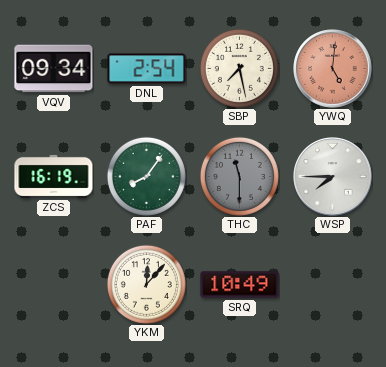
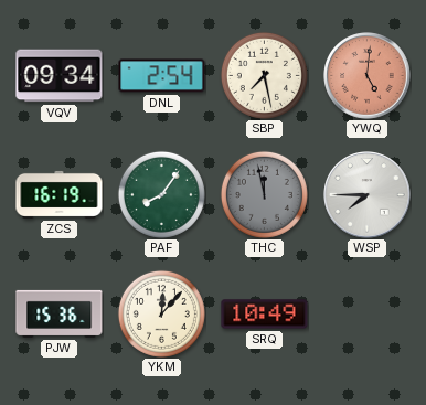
THC: 11:30 -> 11:58
PJW: none -> 15:36
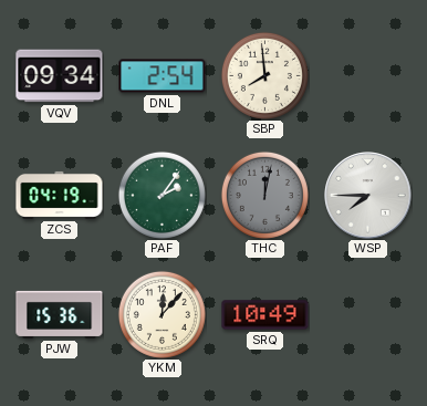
SBP: 7:28 -> 7:59
YWQ: 5:01 -> none
ZCS: 16:19 -> 04:19
PAF: 8:06 -> 2:06
THC: 11:58 -> 12:02
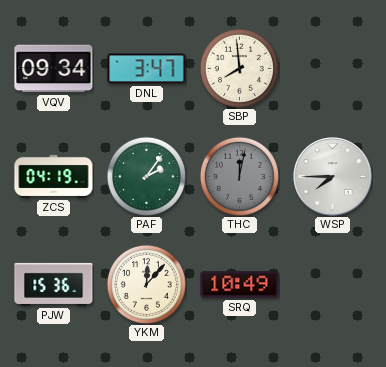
DNL: 2:54 -> 3:47
